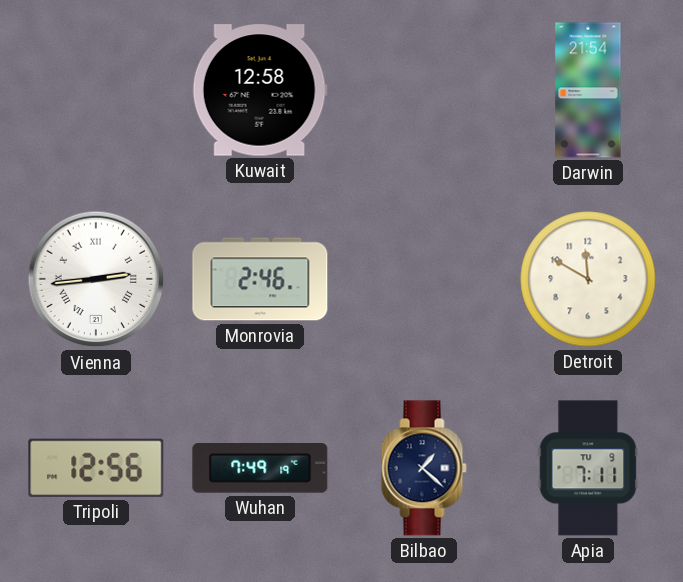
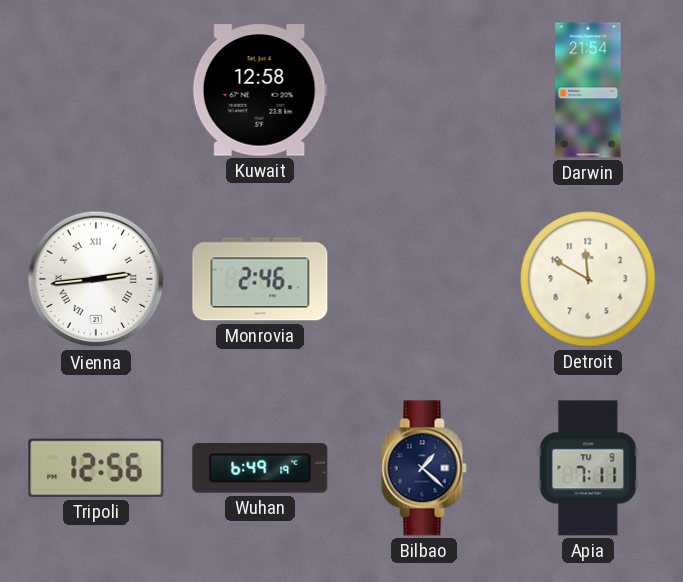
Wuhan: 7:49 -> 6:49
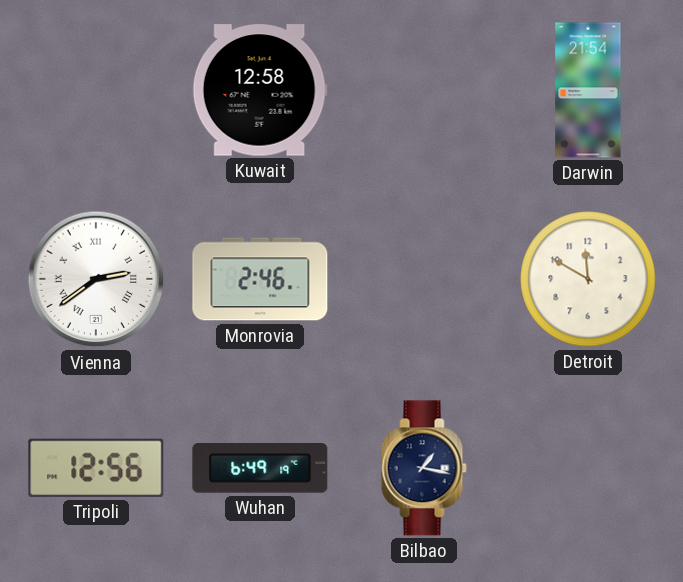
Vienna: 2:44 -> 2:39
Bilbao: 1:22 -> 1:17
Apia: 7:11 -> none
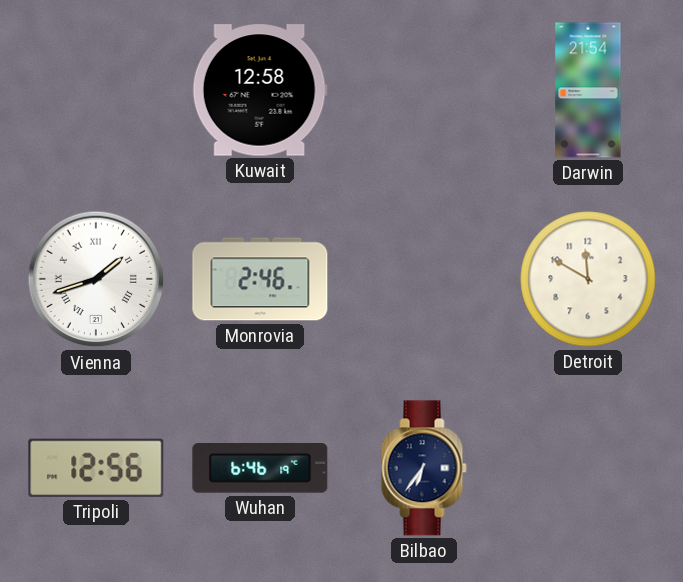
Vienna: 2:39 -> 1:42
Wuhan: 6:49 -> 6:46
Bilbao: 1:17 -> 6:36
